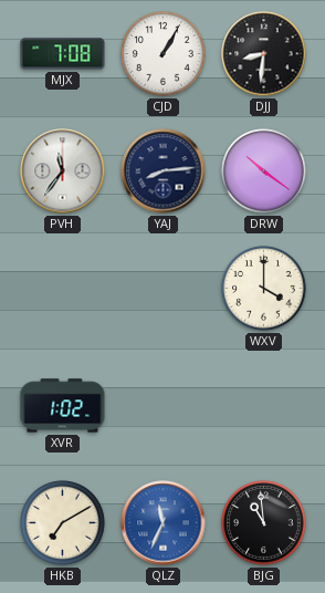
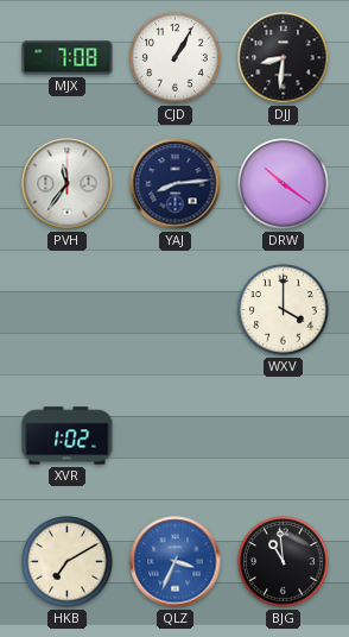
QLZ: 11:34 -> 3:34
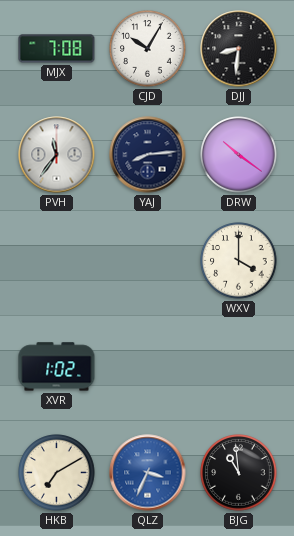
CJD: 1:05 -> 10:05
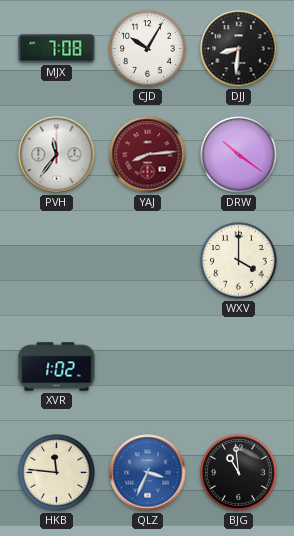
YAJ dial: navy -> burgundy
HKB: 7:10 -> 11:46
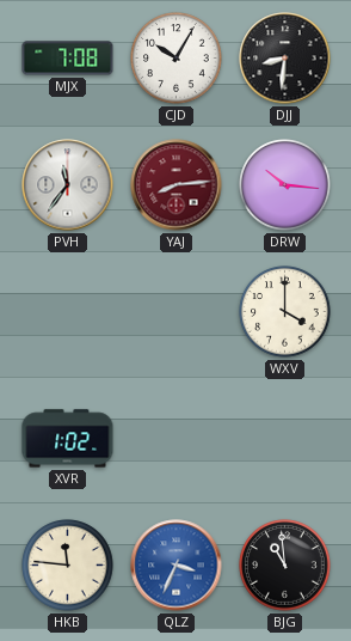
DRW: 10:21 -> 10:16
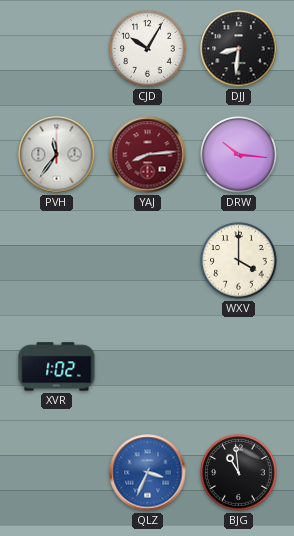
MJX: 7:08 -> none
HKB: 11:46 -> none
